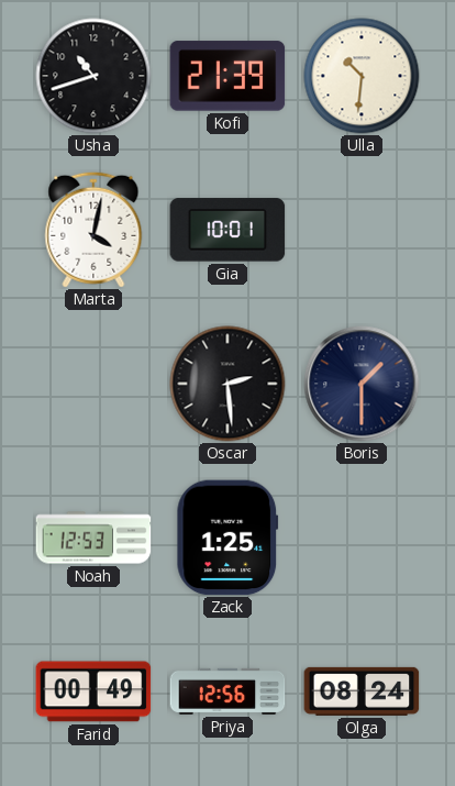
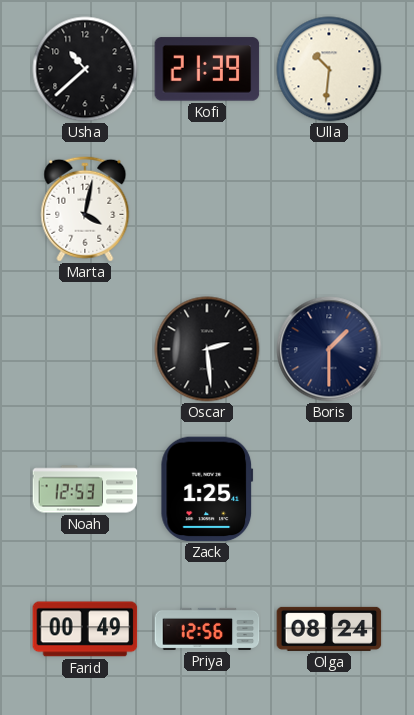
Usha: 10:42 -> 10:38
Gia: 10:01 -> none
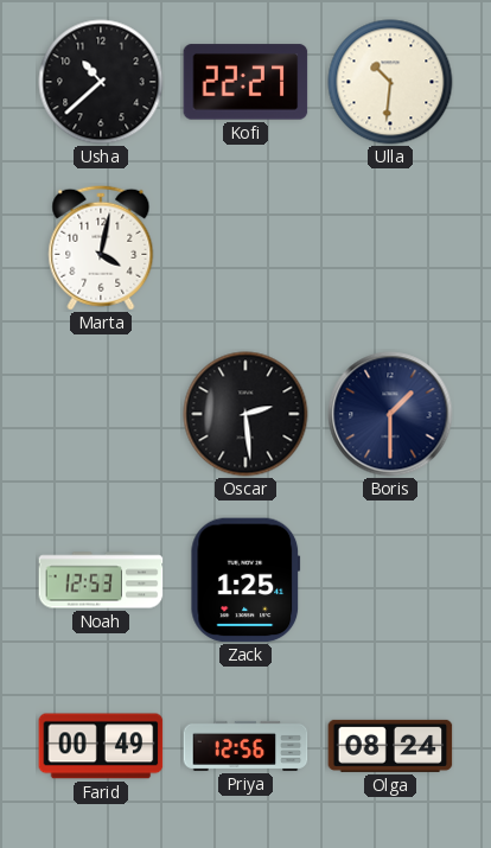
Kofi: 21:39 -> 22:27
